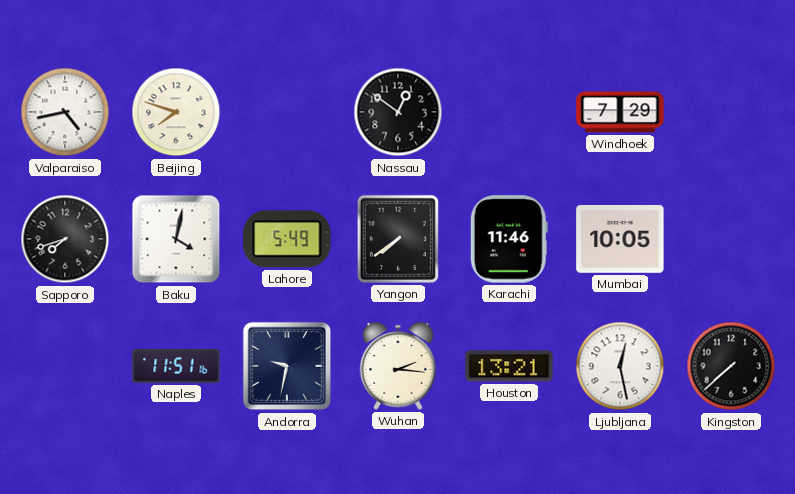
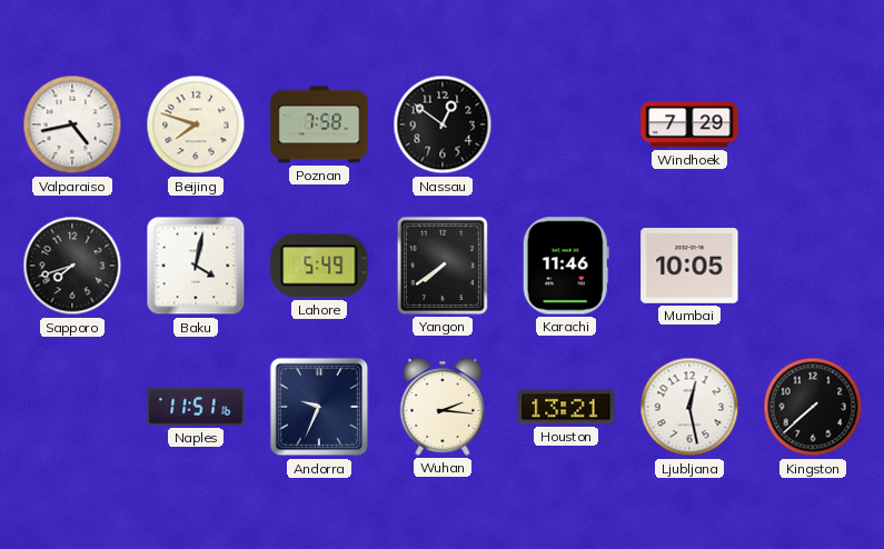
Poznan: none -> 7:58
Andorra: 9:32 -> 9:34
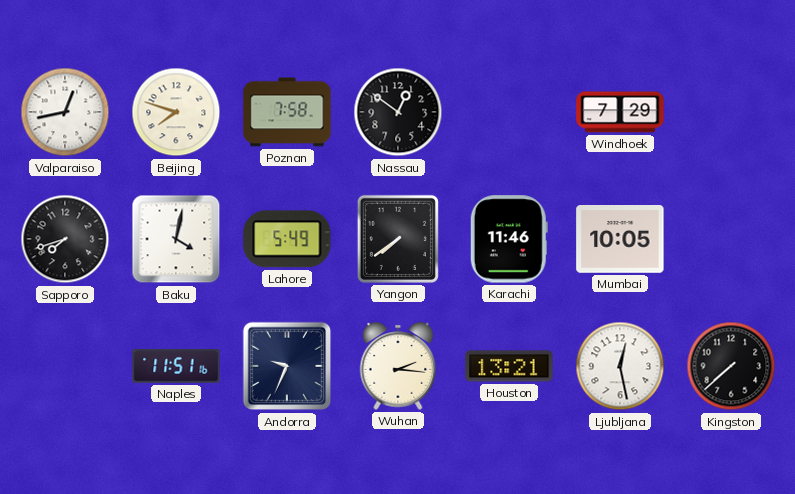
Valparaiso: 4:43 -> 12:43
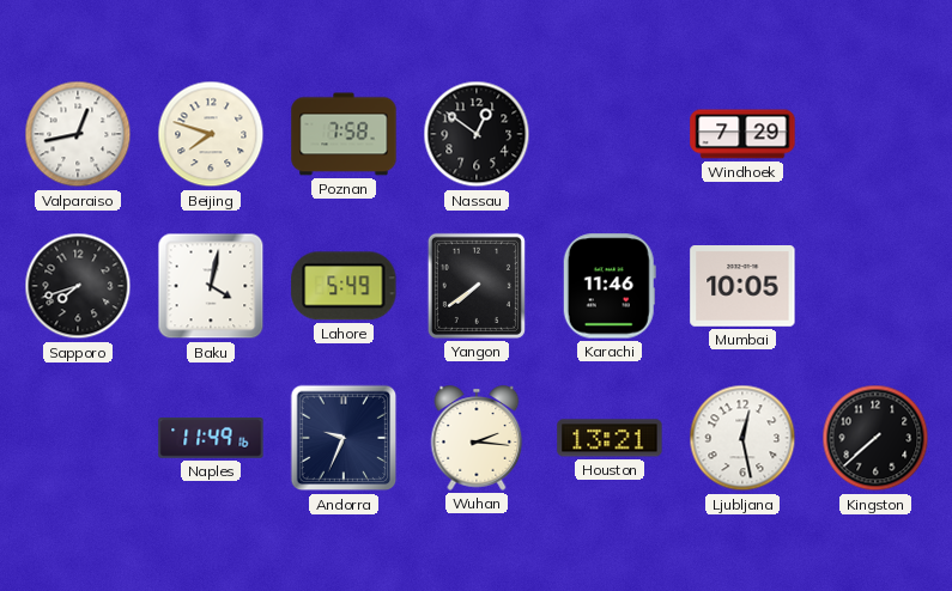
Naples: 11:51 -> 11:49
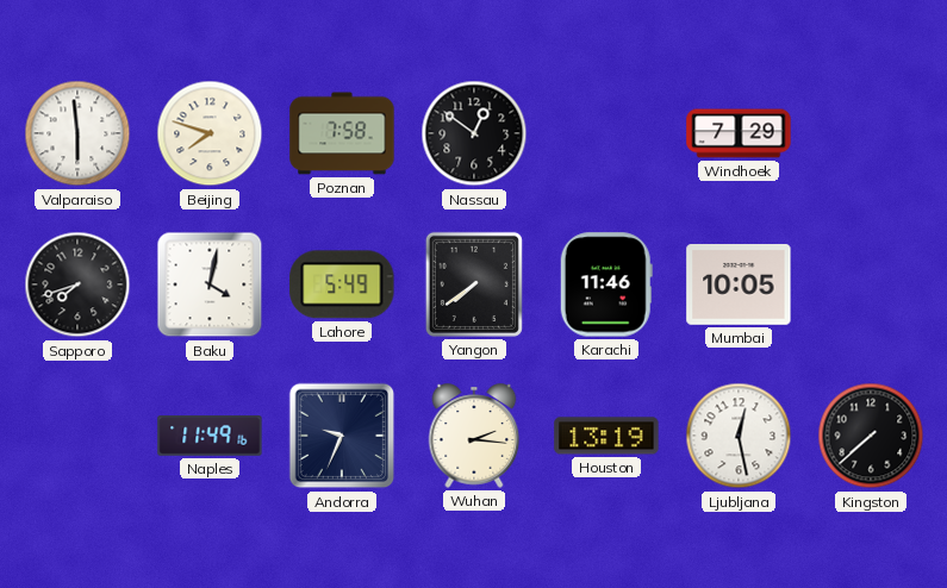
Valparaiso: 12:43 -> 5:59
Houston: 13:21 -> 13:19
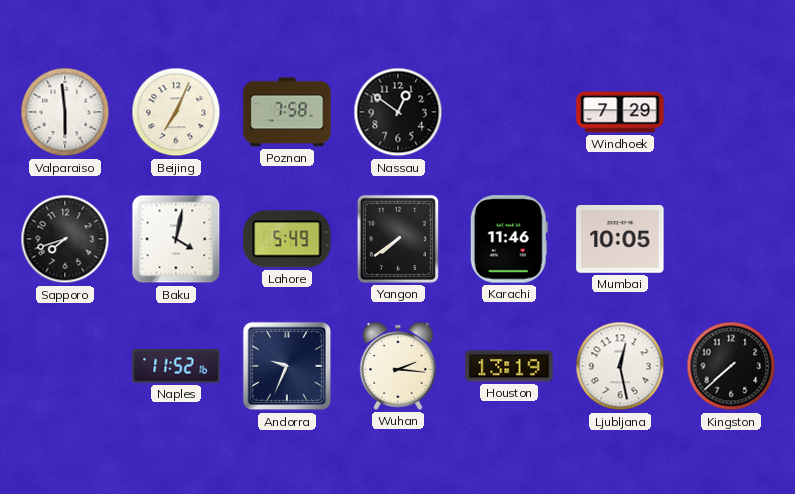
Beijing: 7:48 -> 7:04
Naples: 11:49 -> 11:52
